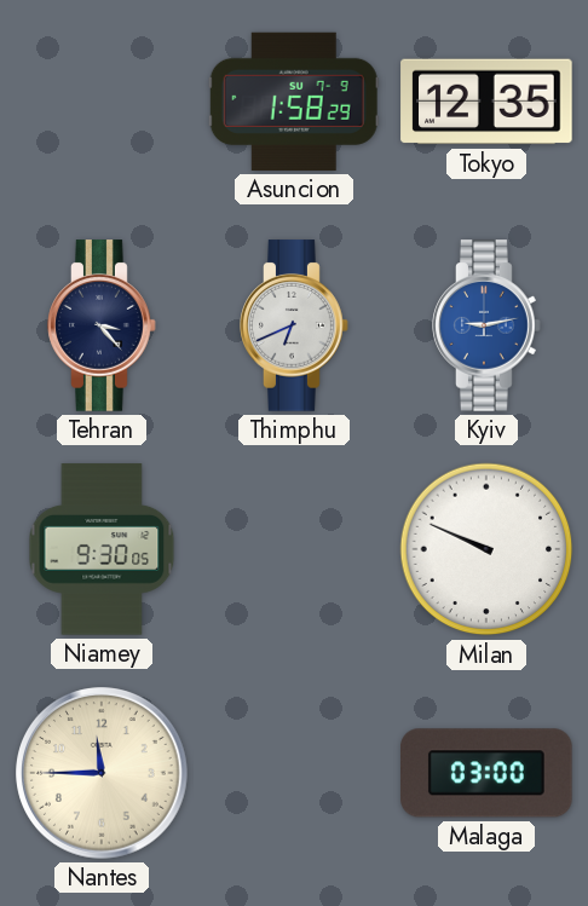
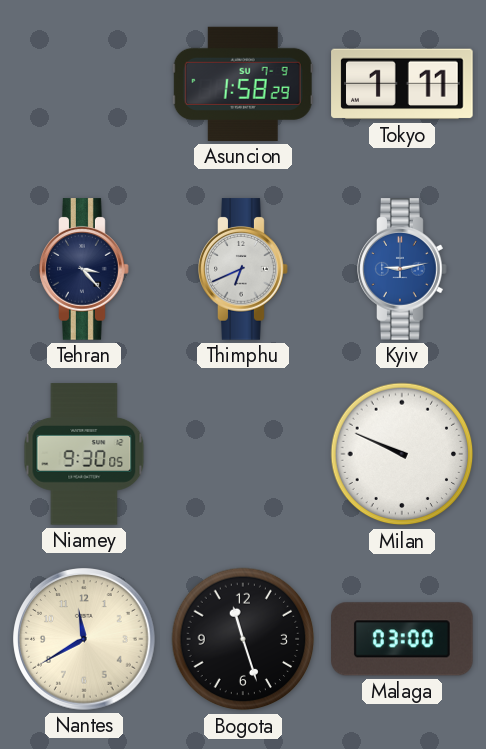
Tokyo: 12:35 -> 1:11
Nantes: 11:45 -> 11:40
Bogota: none -> 11:27
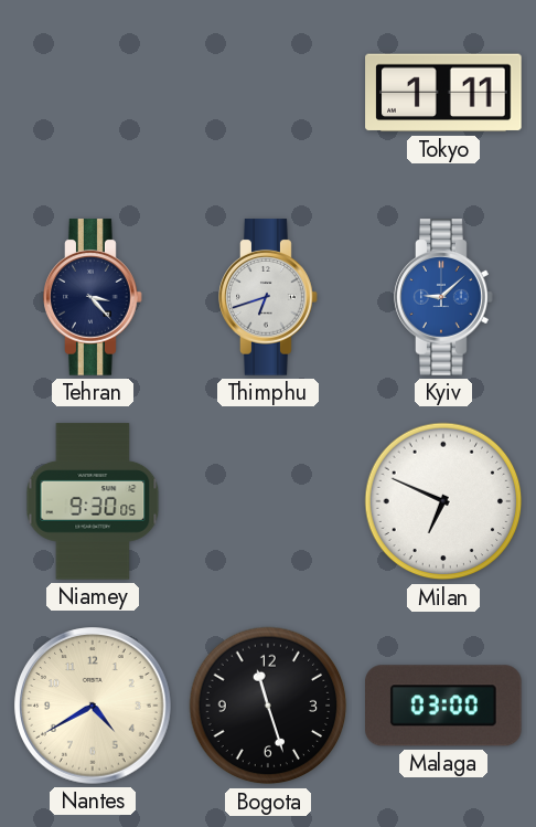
Asuncion: 1:58 -> none
Thimphu: 6:41 -> 6:42
Kyiv: 9:13 -> 9:08
Milan: 9:49 -> 6:49
Nantes: 11:40 -> 4:40
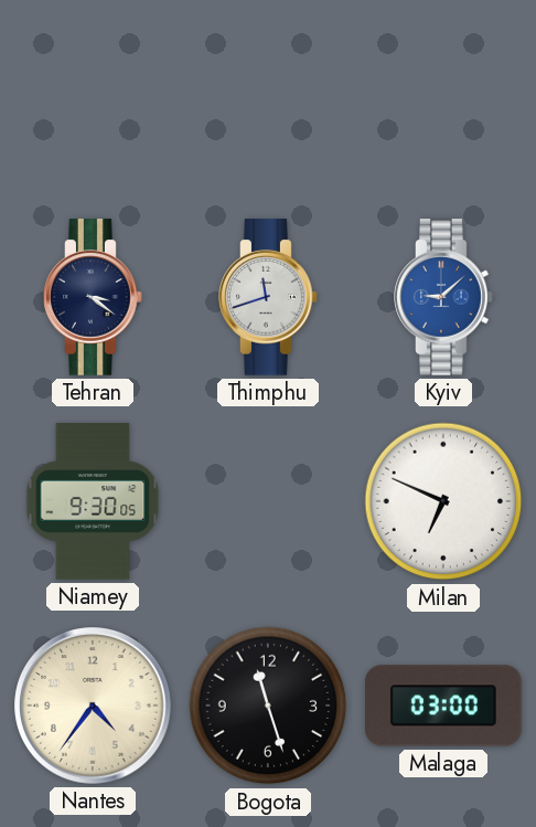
Tokyo: 1:11 -> none
Tehran: 3:23 -> 3:21
Thimphu: 6:42 -> 11:42
Nantes: 4:40 -> 4:36
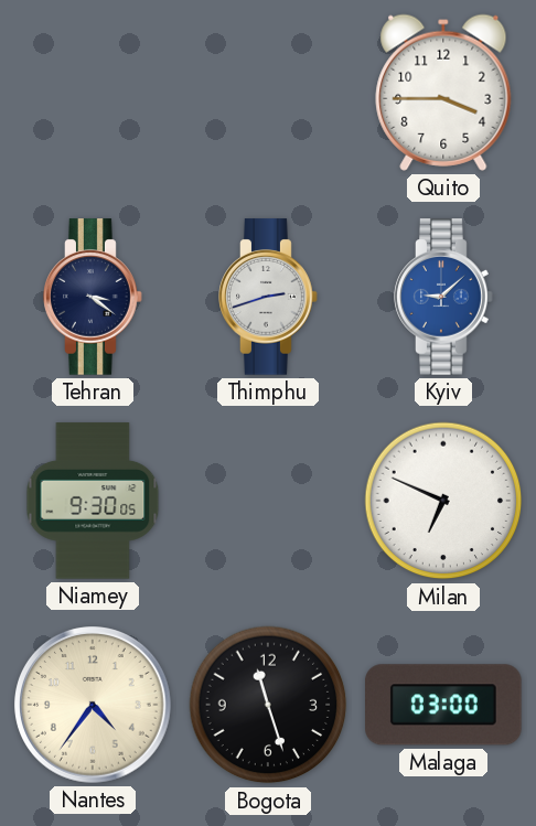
Quito: none -> 3:45
Thimphu: 11:42 -> 2:42
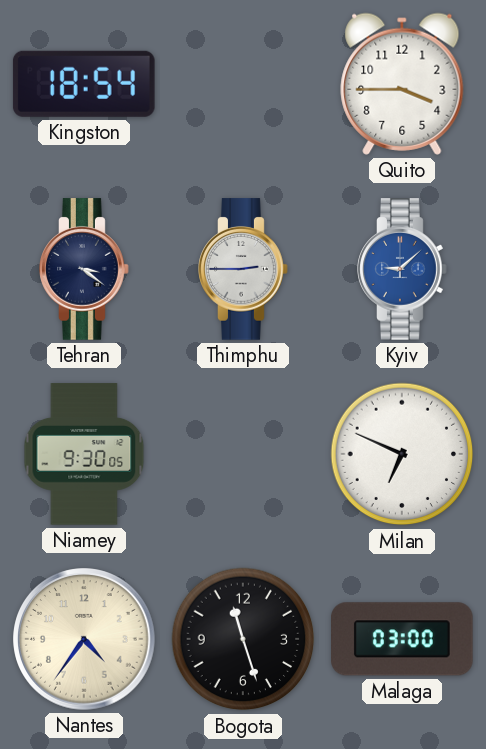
Kingston: none -> 18:54
Thimphu: 2:42 -> 2:45
